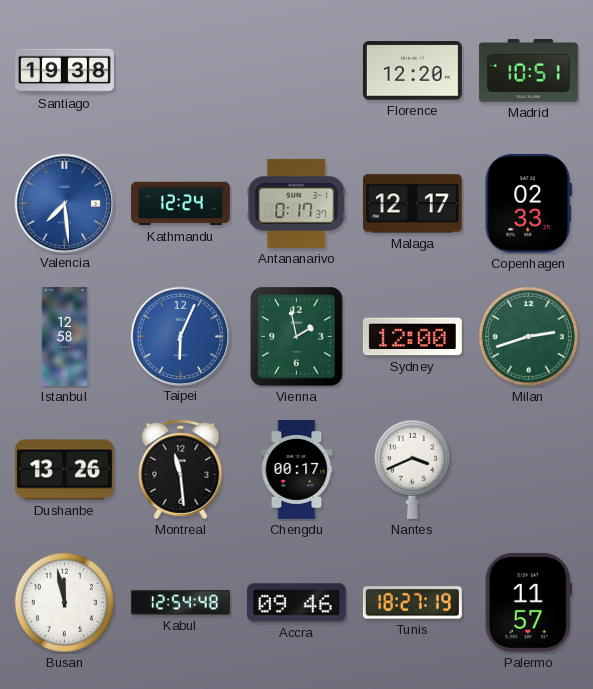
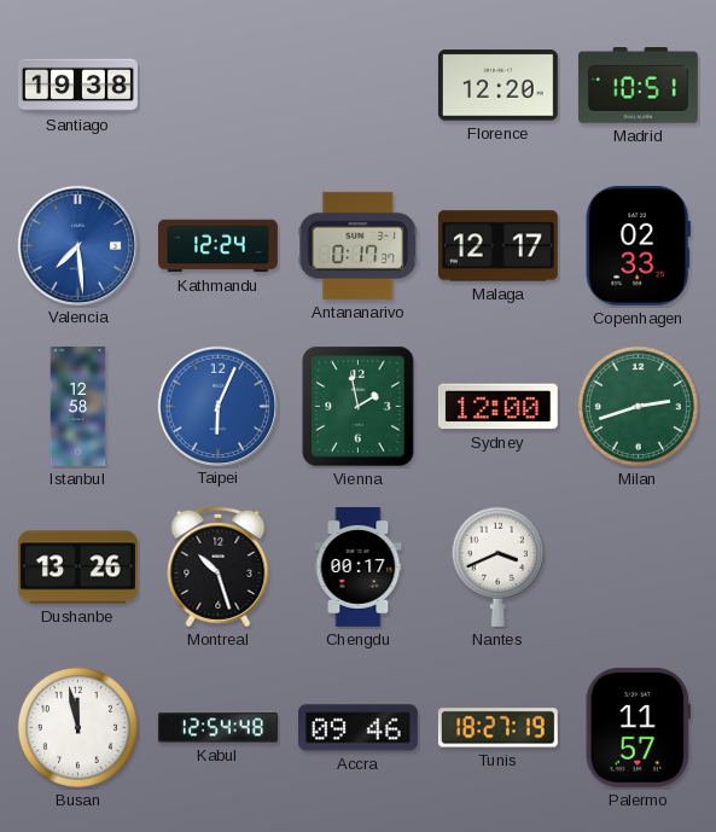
Montreal: 11:29 -> 10:27
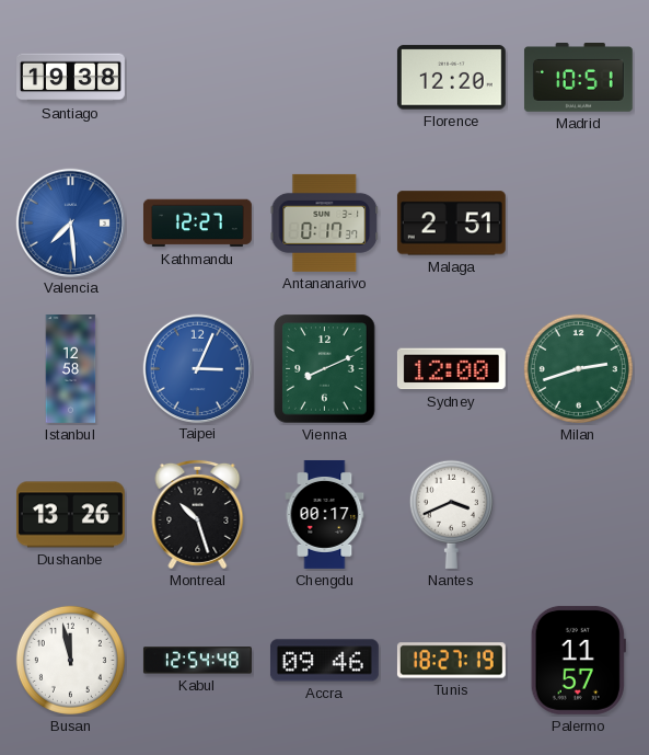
Kathmandu: 12:24 -> 12:27
Malaga: 12:17 -> 2:51
Copenhagen: 02:33 -> none
Taipei: 6:04 -> 3:04
Vienna: 1:58 -> 8:11
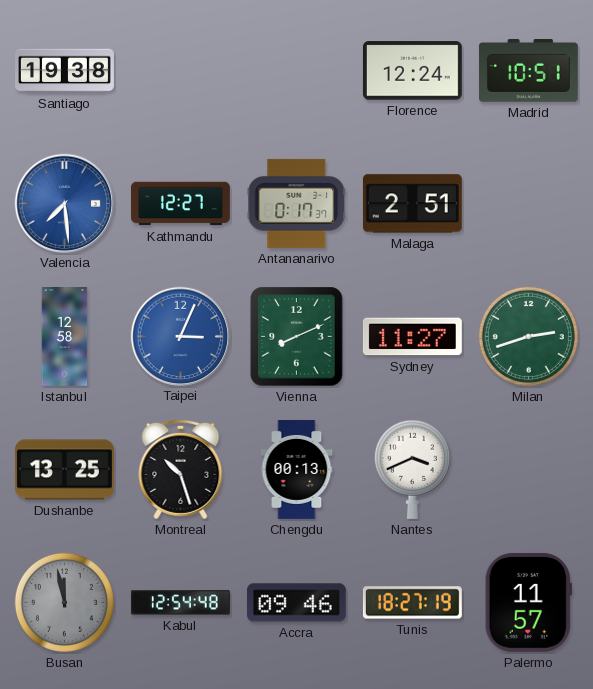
Florence: 12:20 -> 12:24
Sydney: 12:00 -> 11:27
Dushanbe: 13:26 -> 13:25
Chengdu: 00:17 -> 00:13
Busan dial: white -> grey
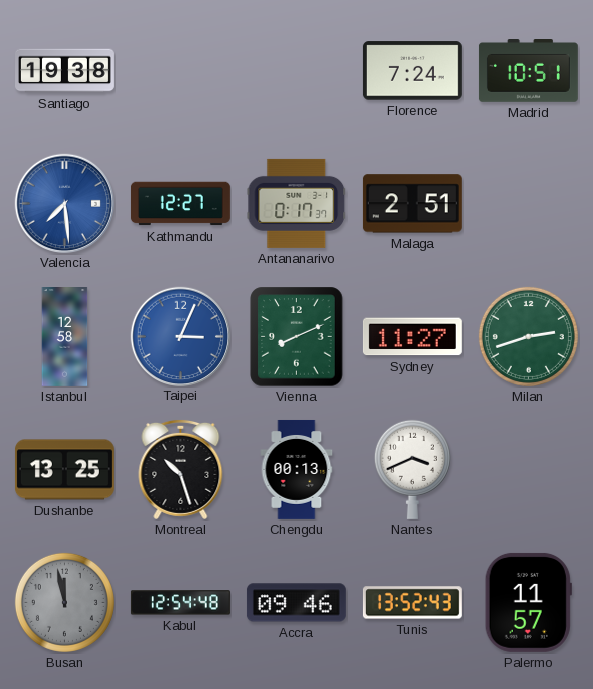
Florence: 12:24 -> 7:24
Tunis: 18:27 -> 13:52
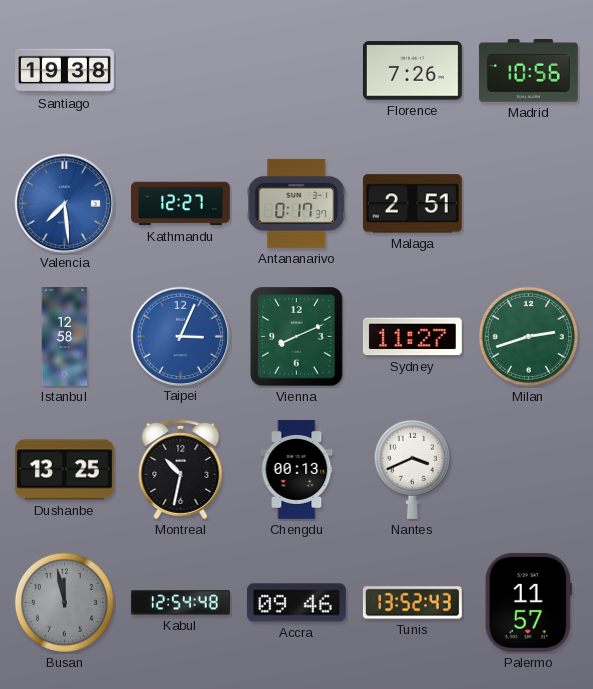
Florence: 7:24 -> 7:26
Madrid: 10:51 -> 10:56
Montreal: 10:27 -> 10:32
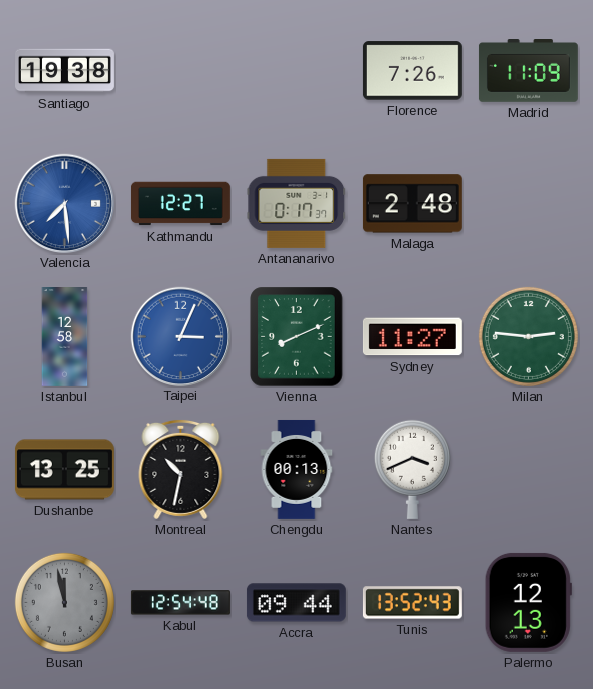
Madrid: 10:56 -> 11:09
Malaga: 2:51 -> 2:48
Milan: 2:42 -> 2:46
Accra: 09:46 -> 09:44
Palermo: 11:57 -> 12:13
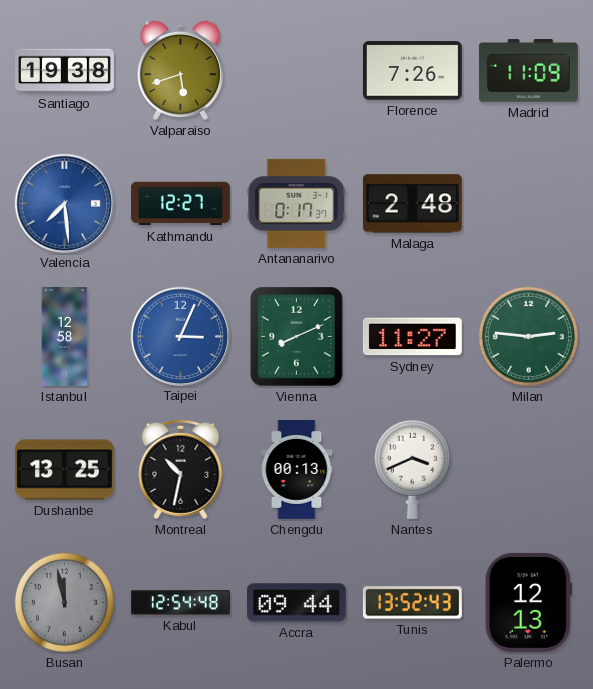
Valparaiso: none -> 5:42
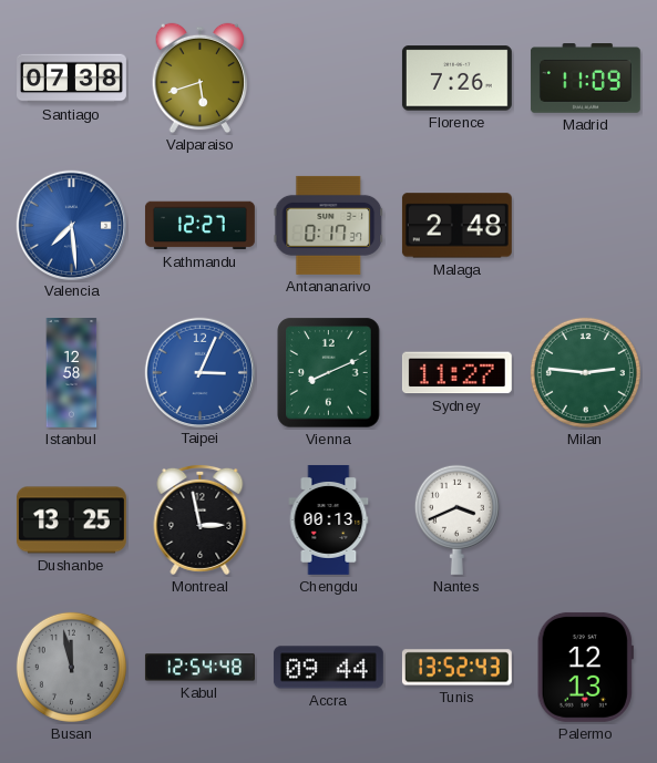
Santiago: 19:38 -> 07:38
Montreal: 10:32 -> 2:58
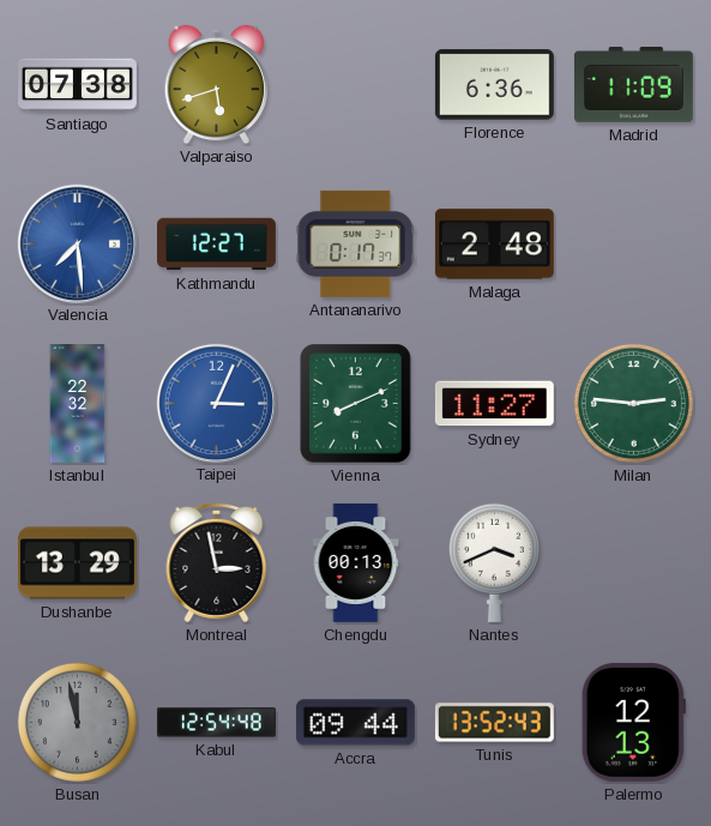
Florence: 7:26 -> 6:36
Istanbul: 12:58 -> 22:32
Dushanbe: 13:25 -> 13:29
